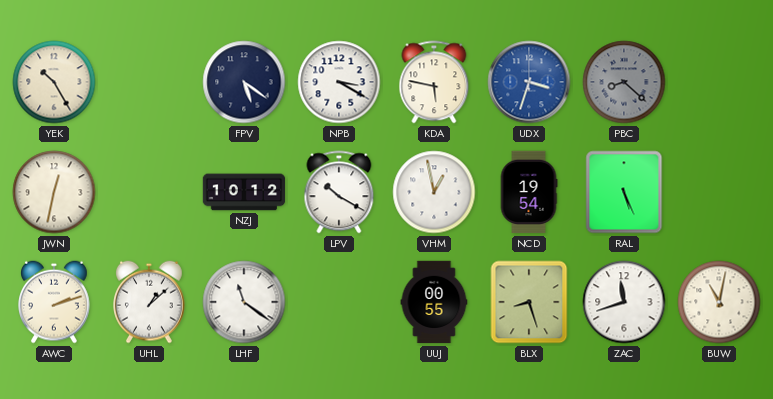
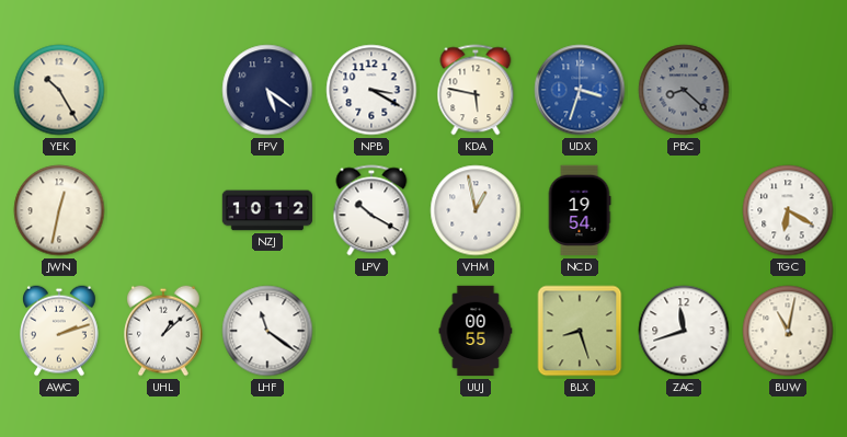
RAL: 5:26 -> none
TGC: none -> 6:20
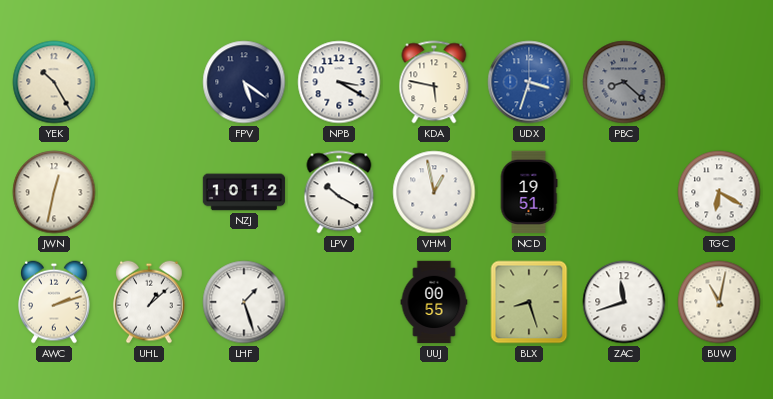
NCD: 19:54 -> 19:51
LHF: 11:21 -> 1:27
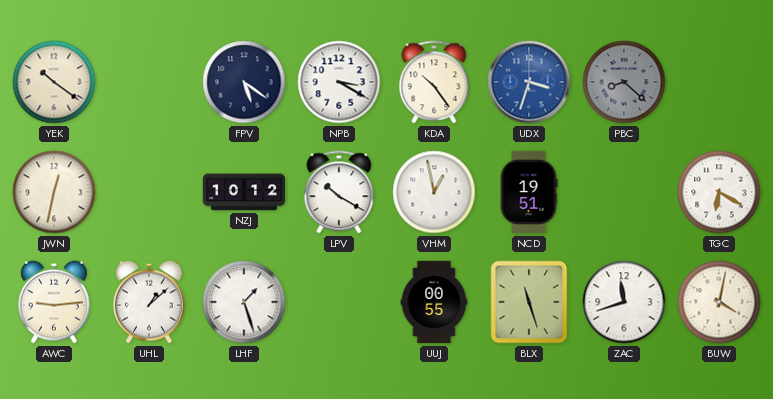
YEK: 10:25 -> 10:21
KDA: 5:47 -> 10:24
AWC: 2:12 -> 9:14
BLX: 8:27 -> 11:27
BUW: 11:02 -> 4:02
